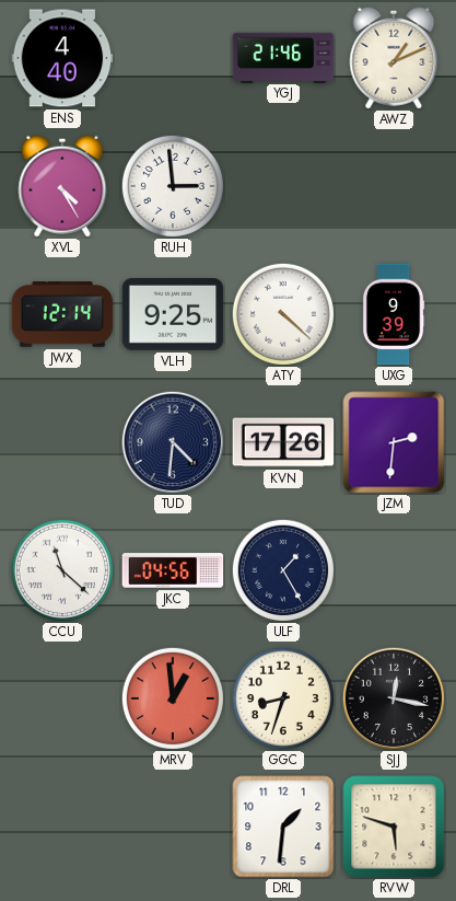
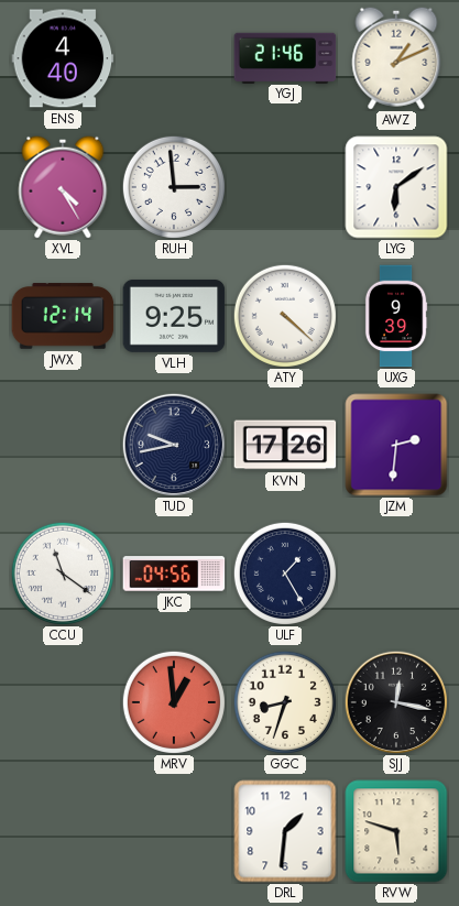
LYG: none -> 6:09
TUD: 4:31 -> 9:43
CCU: 11:22 -> 11:21
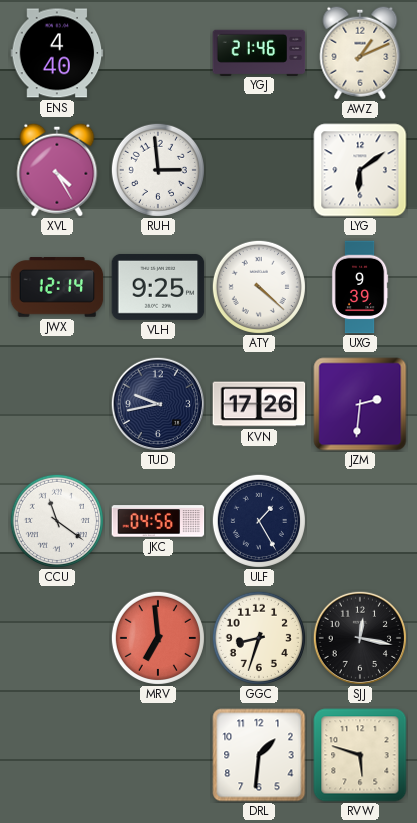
MRV: 12:59 -> 6:59
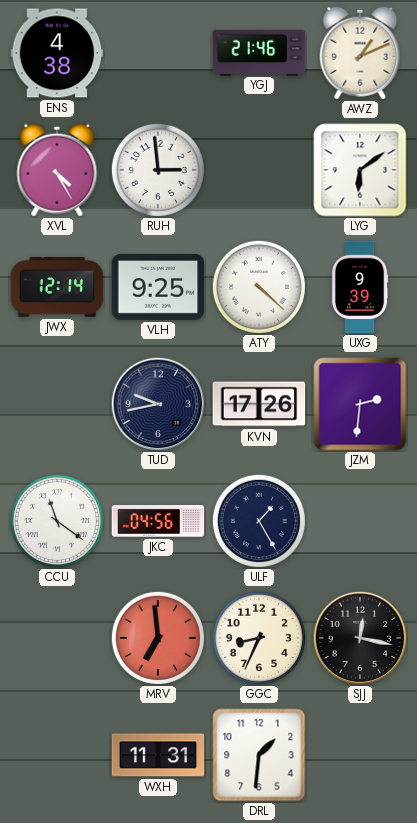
ENS: 4:40 -> 4:38
GGC: 8:33 -> 8:34
WXH: none -> 11:31
RVW: 5:48 -> none
